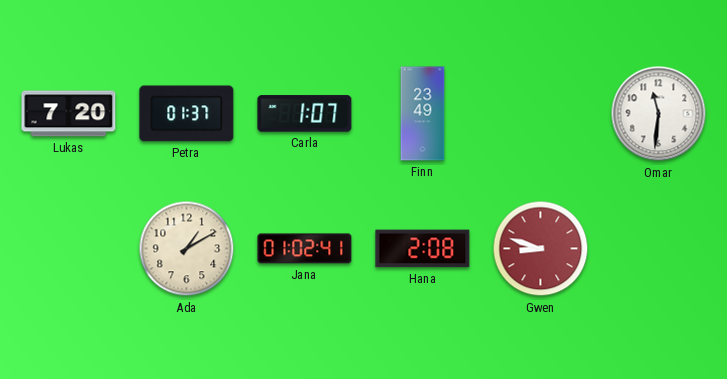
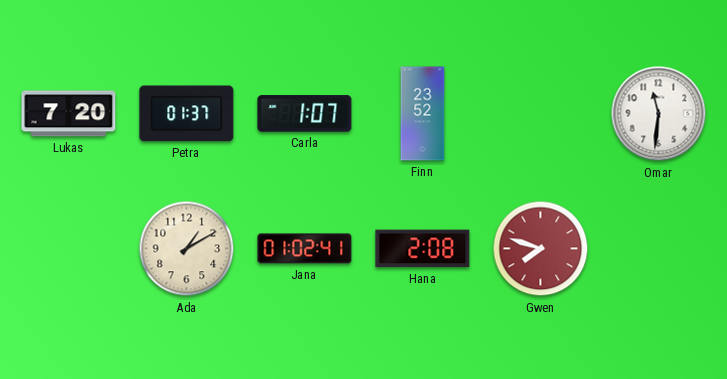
Finn: 23:49 -> 23:52
Gwen: 8:48 -> 7:48
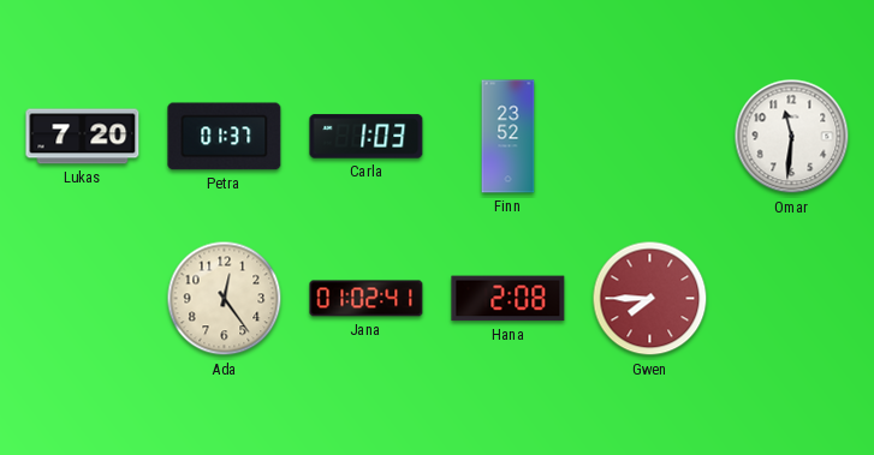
Carla: 1:07 -> 1:03
Ada: 1:10 -> 12:24
Gwen: 7:48 -> 7:45
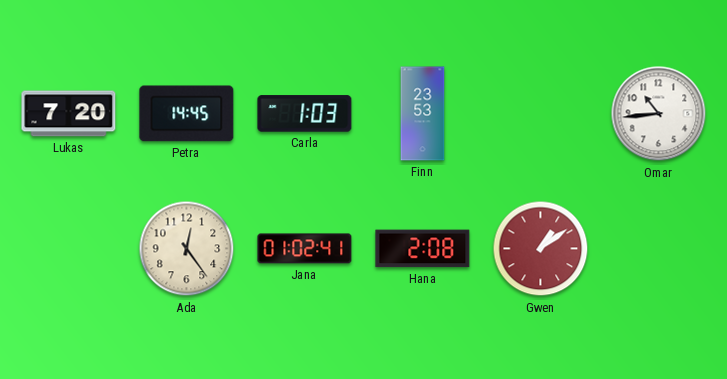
Petra: 01:37 -> 14:45
Finn: 23:52 -> 23:53
Omar: 11:31 -> 10:44
Gwen: 7:45 -> 1:09
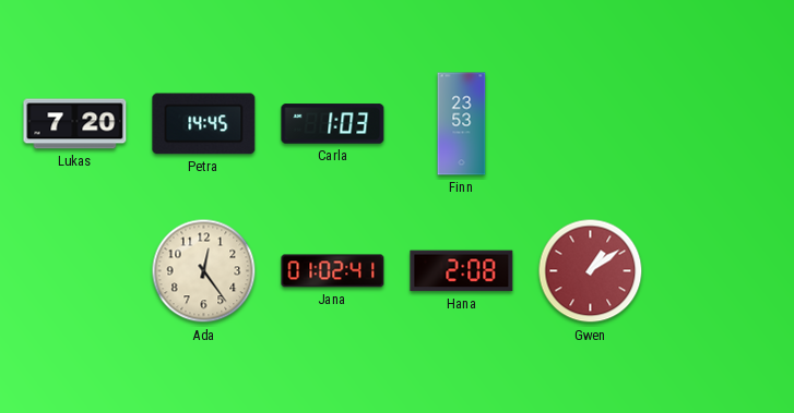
Omar: 10:44 -> none
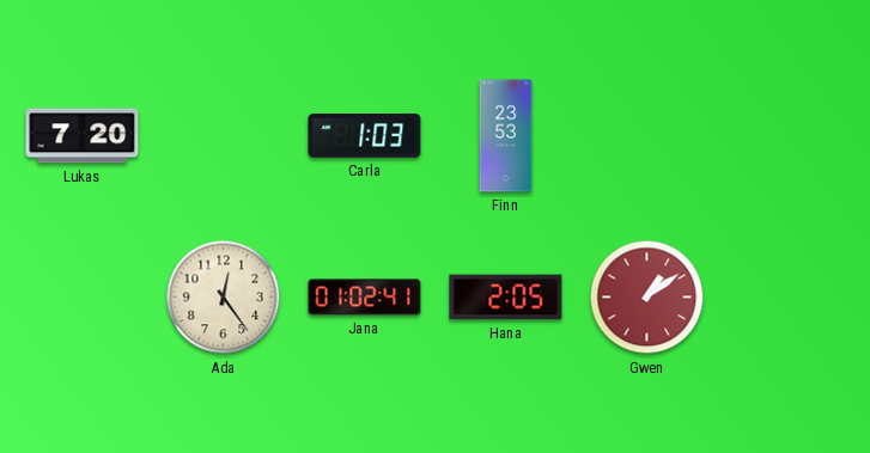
Petra: 14:45 -> none
Hana: 2:08 -> 2:05
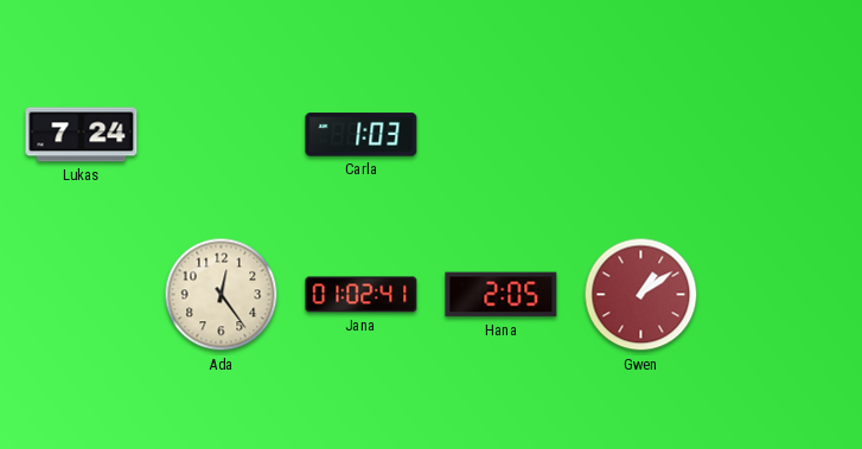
Lukas: 7:20 -> 7:24
Finn: 23:53 -> none
